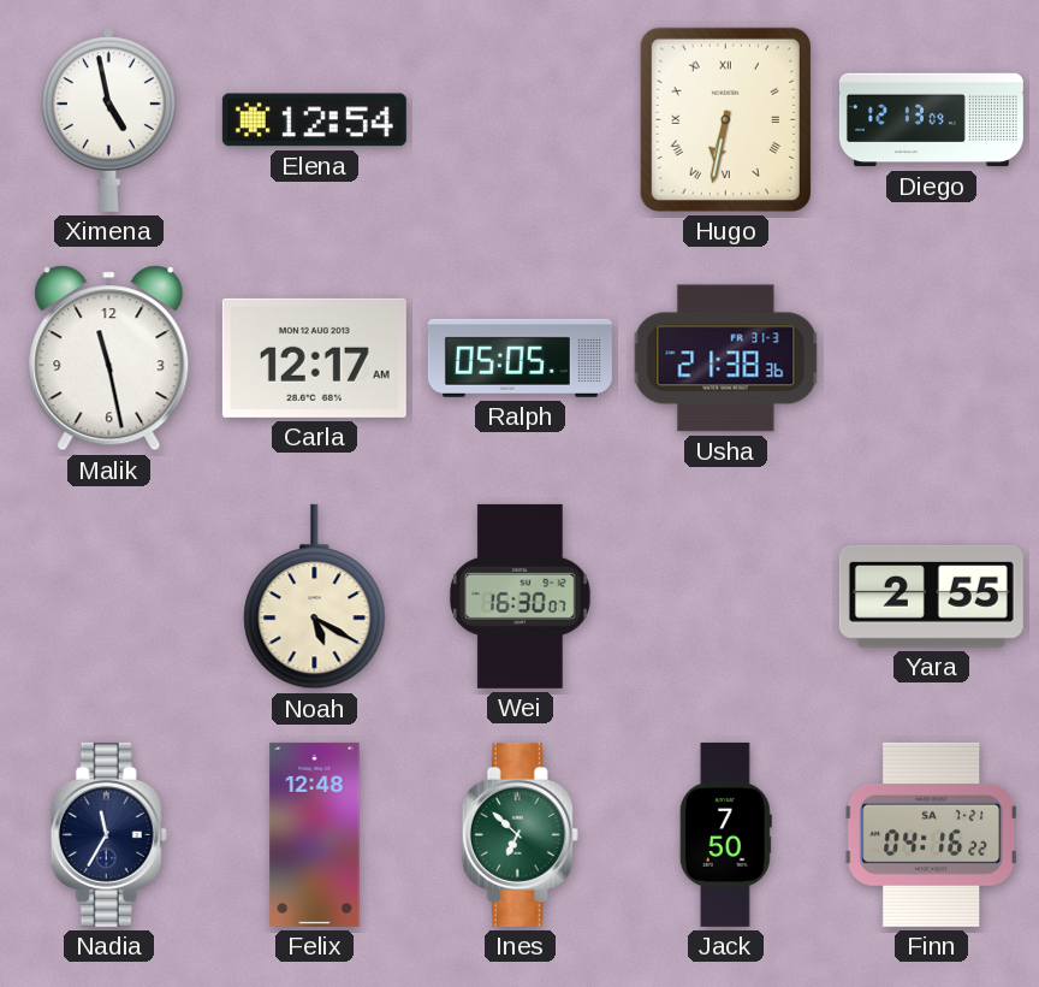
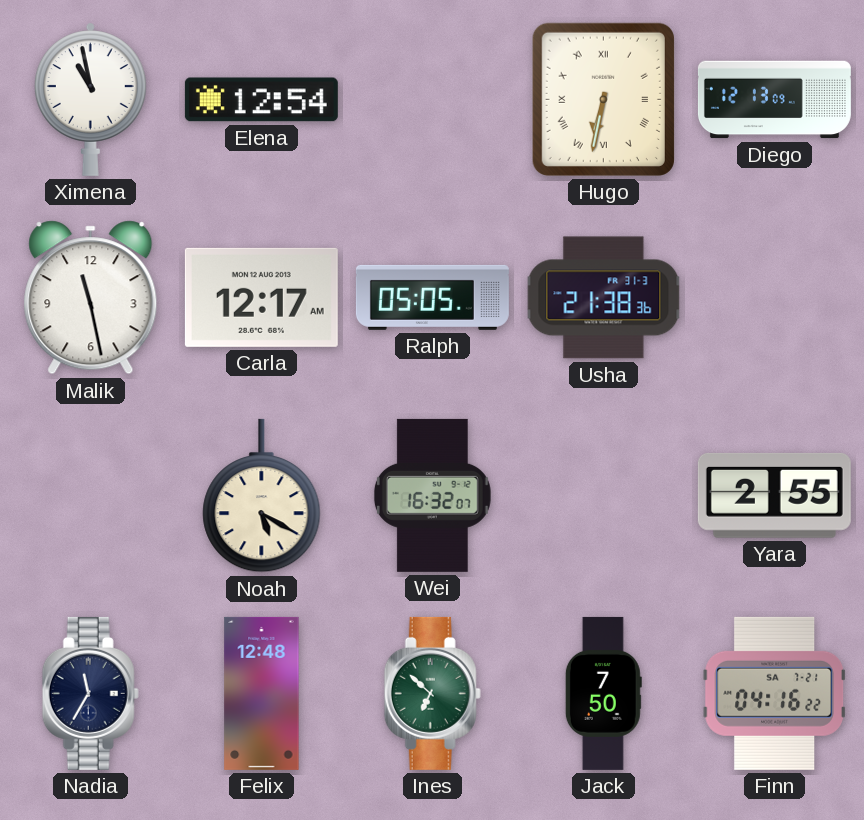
Ximena: 4:58 -> 10:58
Wei: 16:30 -> 16:32
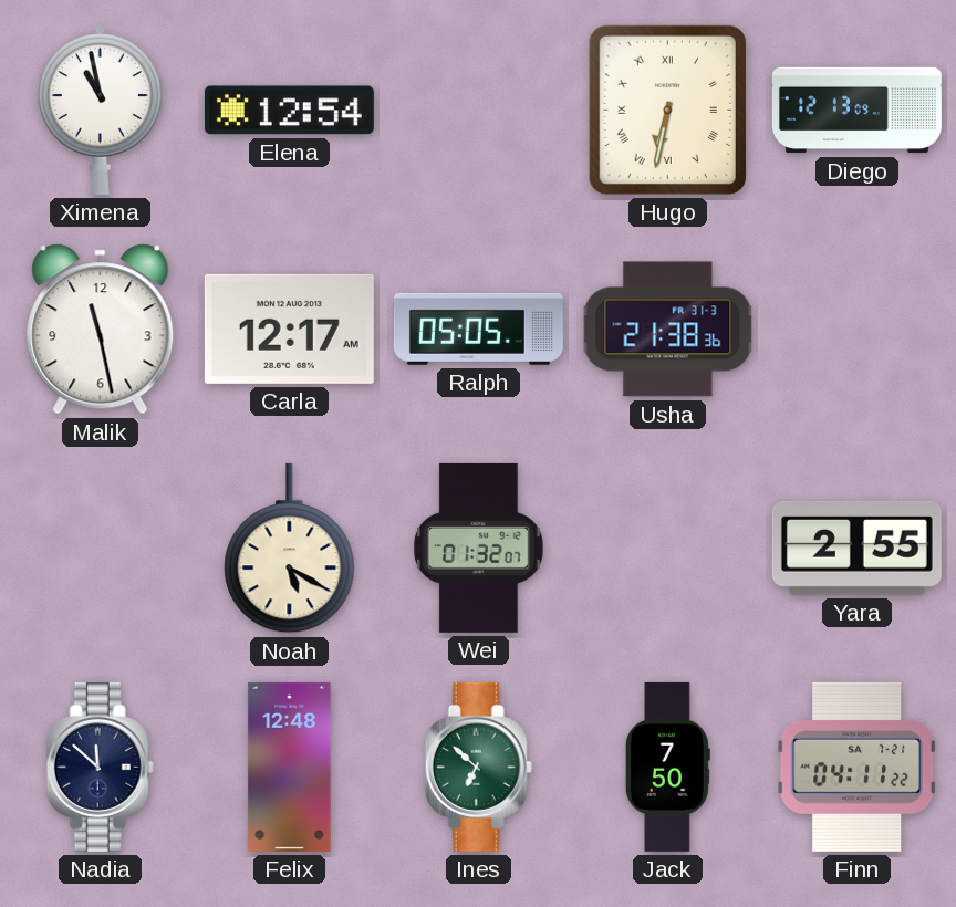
Wei: 16:32 -> 01:32
Nadia: 11:35 -> 11:52
Finn: 04:16 -> 04:11
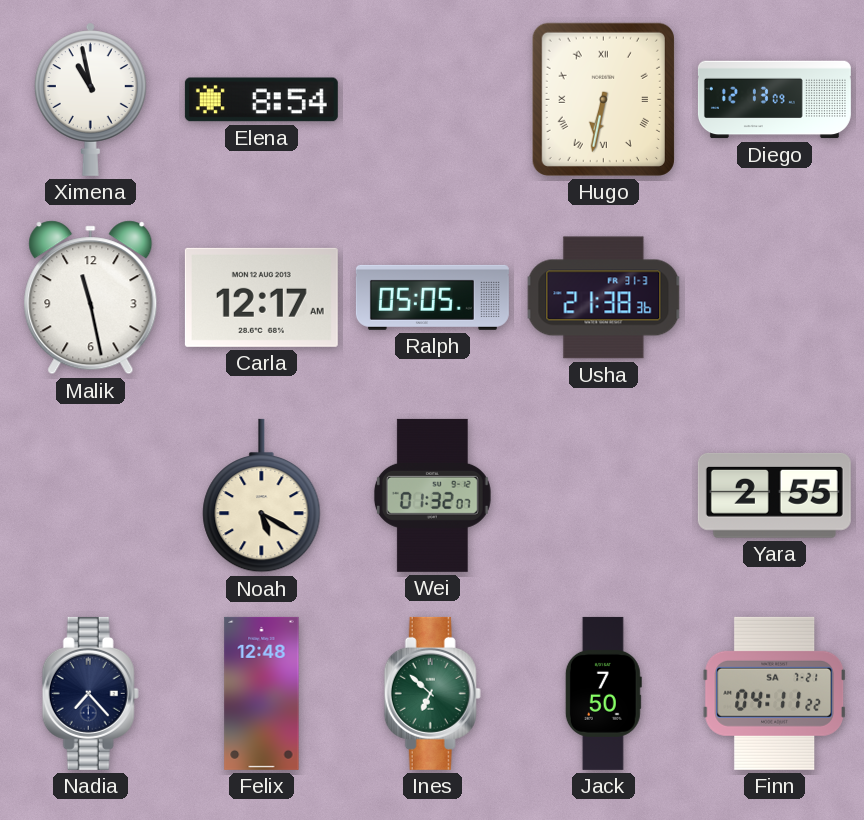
Elena: 12:54 -> 8:54
Nadia: 11:52 -> 7:23
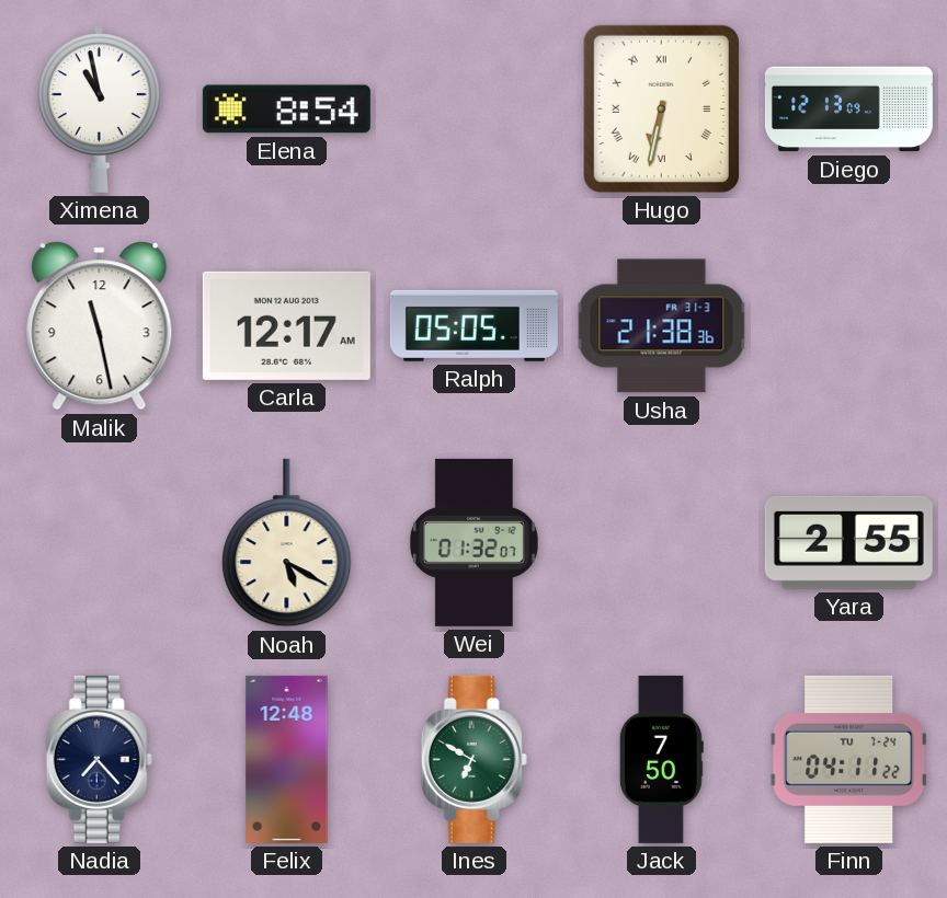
Ines: 6:52 -> 6:50
Finn date: SA 7-21 -> TU 7-24
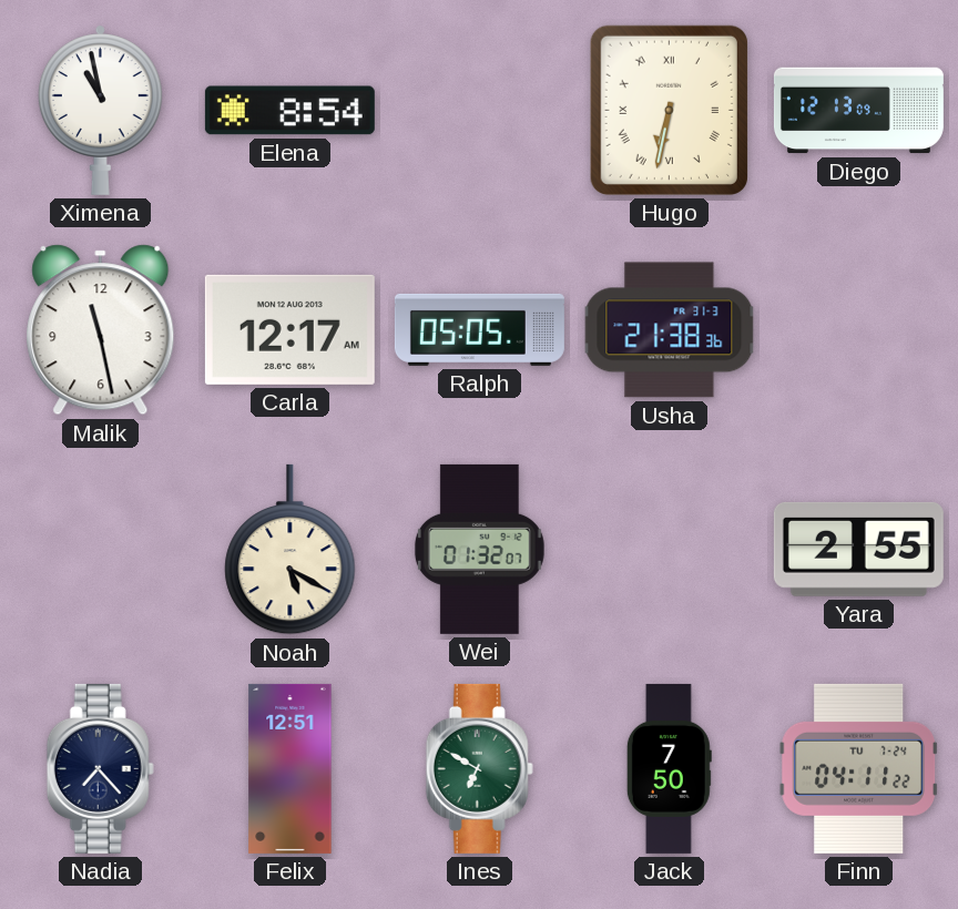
Felix: 12:48 -> 12:51
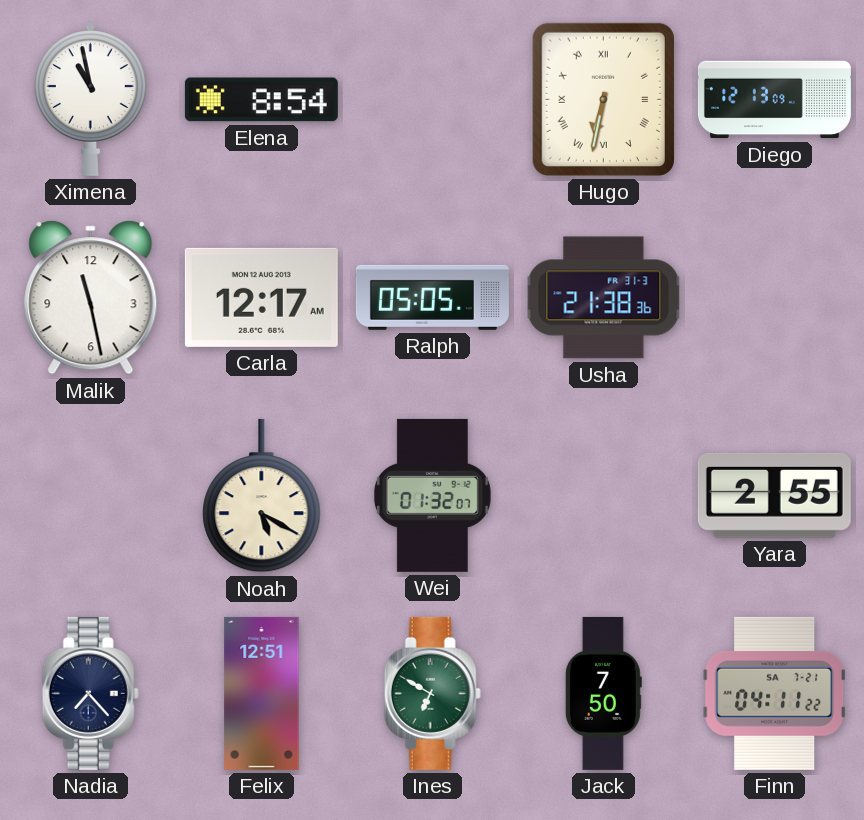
Finn date: TU 7-24 -> SA 7-21
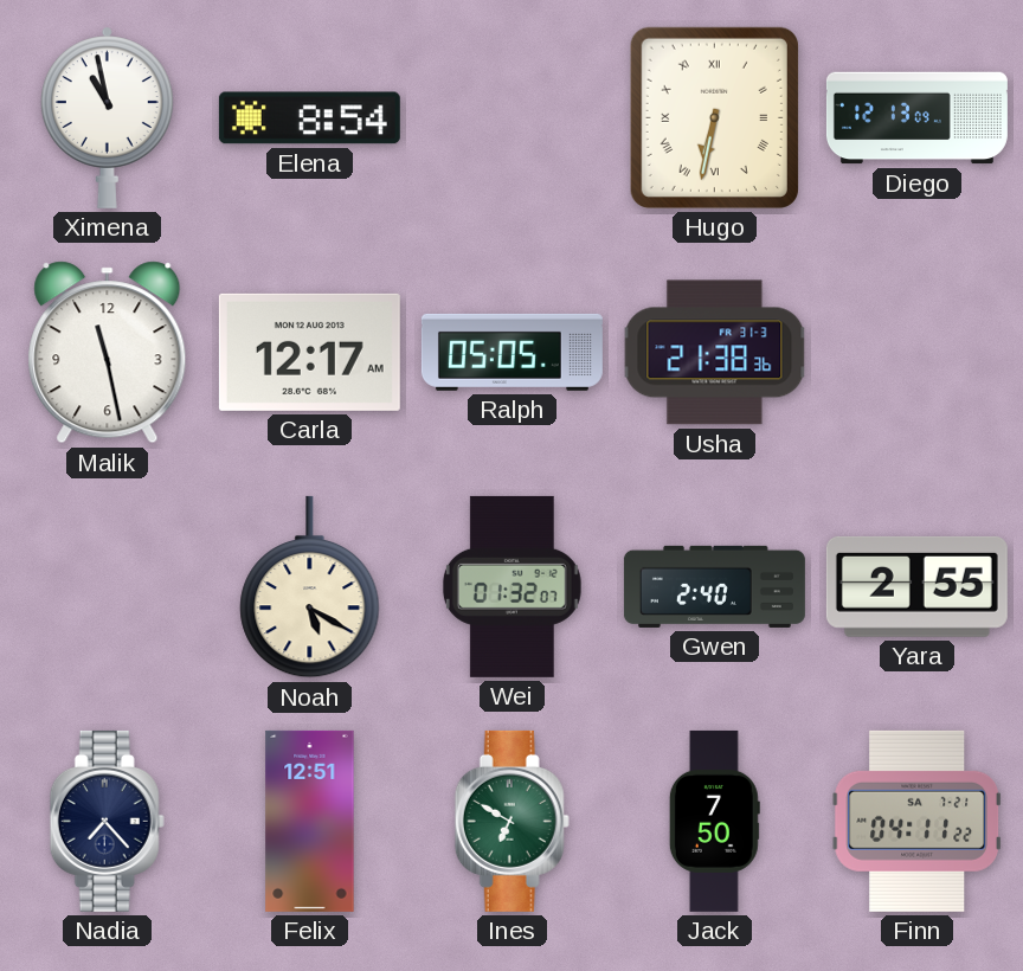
Gwen: none -> 2:40
